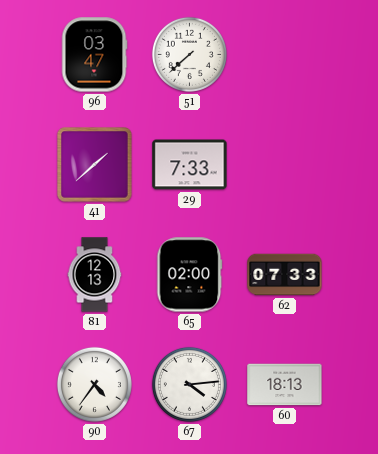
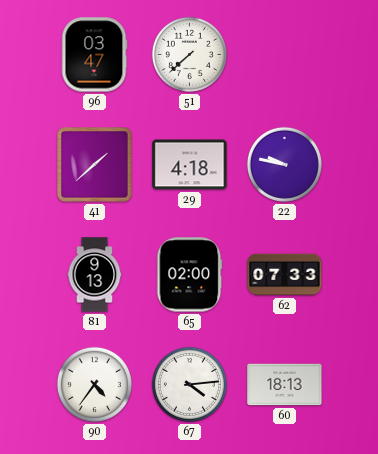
29: 7:33 -> 4:18
22: none -> 9:47
81: 12:13 -> 9:13
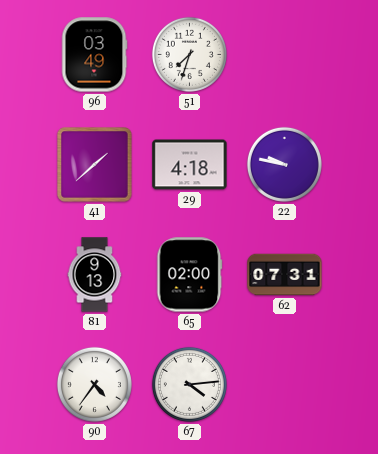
96: 03:47 -> 03:49
51: 7:38 -> 7:33
62: 07:33 -> 07:31
60: 18:13 -> none
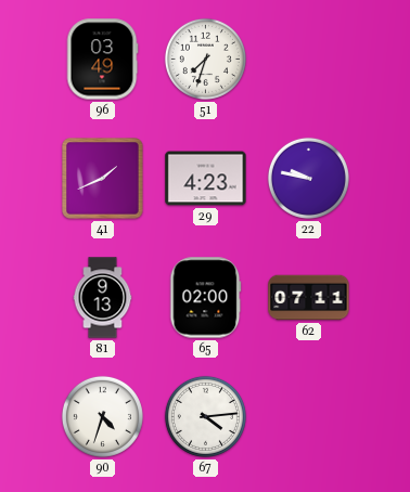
41: 1:38 -> 1:41
29: 4:18 -> 4:23
62: 07:31 -> 07:11
90: 4:36 -> 4:33
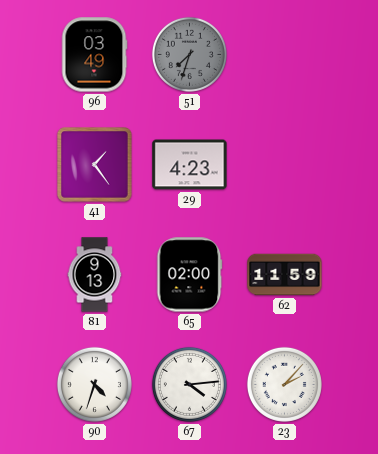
51 dial: white -> grey
41: 1:41 -> 1:24
22: 9:47 -> none
62: 07:11 -> 11:59
23: none -> 2:07
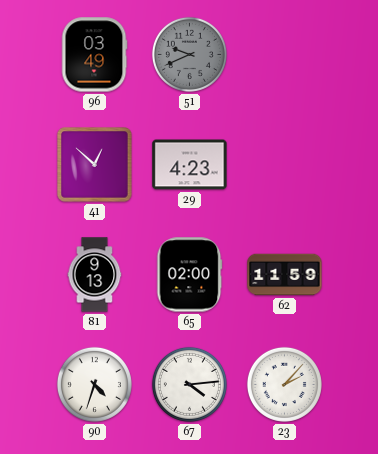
51: 7:33 -> 9:41
41: 1:24 -> 12:52
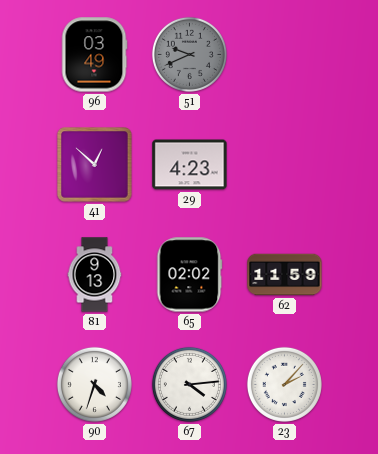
65: 02:00 -> 02:02
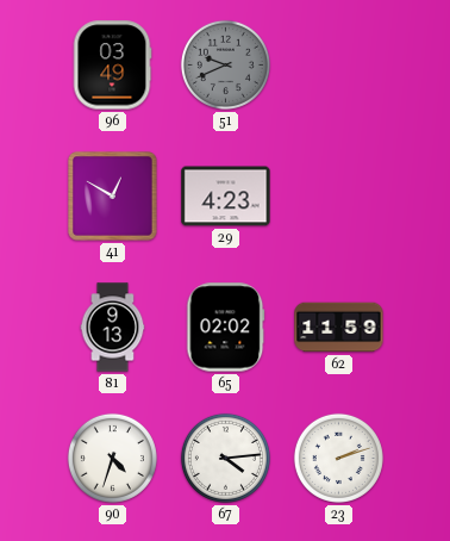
41: 12:52 -> 12:50
23: 2:07 -> 2:12
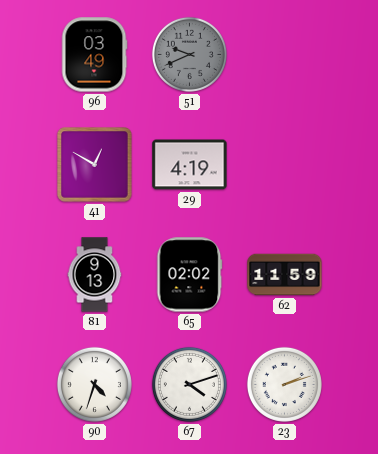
29: 4:23 -> 4:19
67: 4:14 -> 4:12
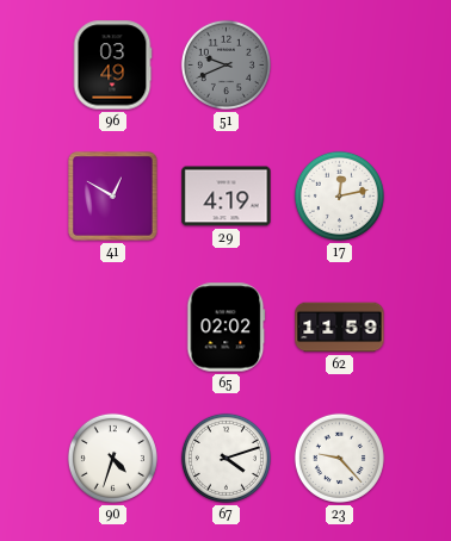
17: none -> 12:13
81: 9:13 -> none
23: 2:12 -> 9:23
